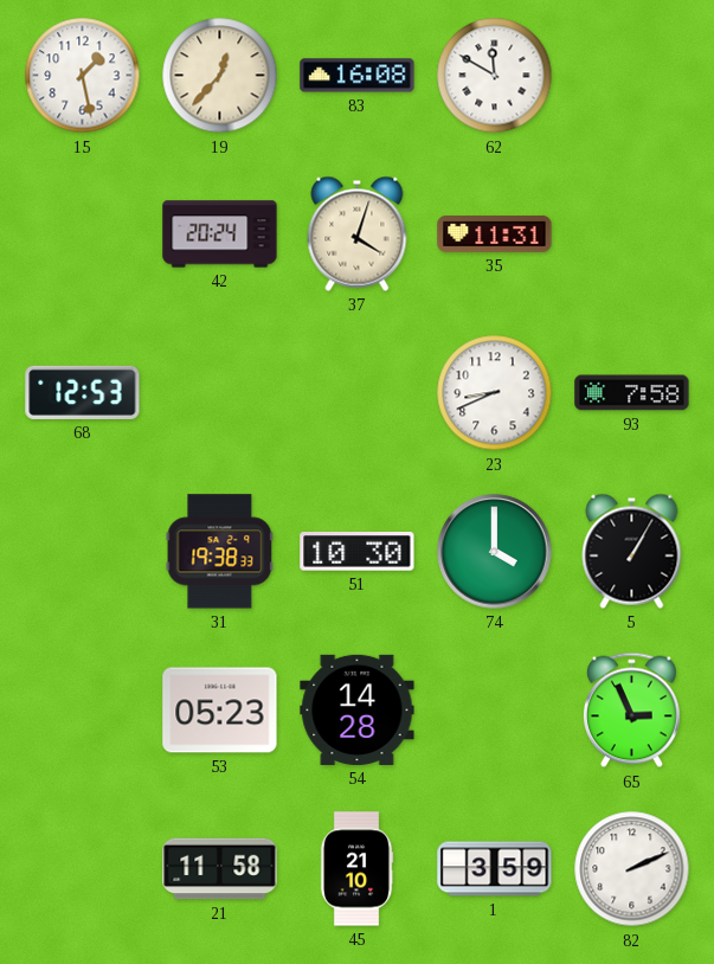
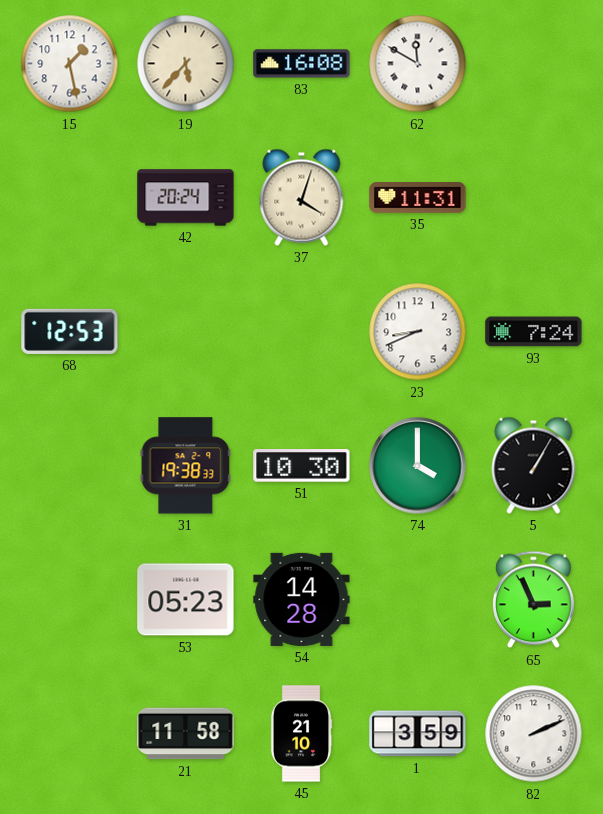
19: 12:37 -> 5:37
93: 7:58 -> 7:24
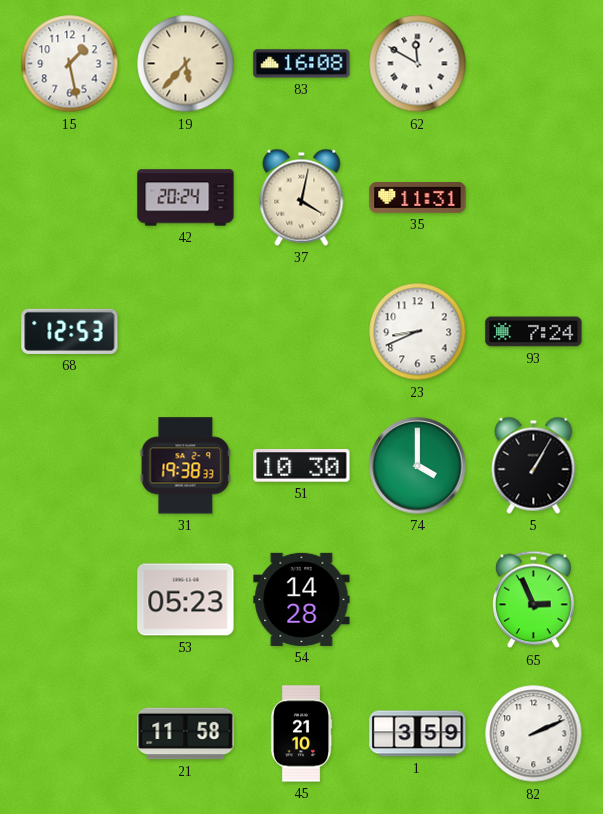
37: 4:03 -> 4:02
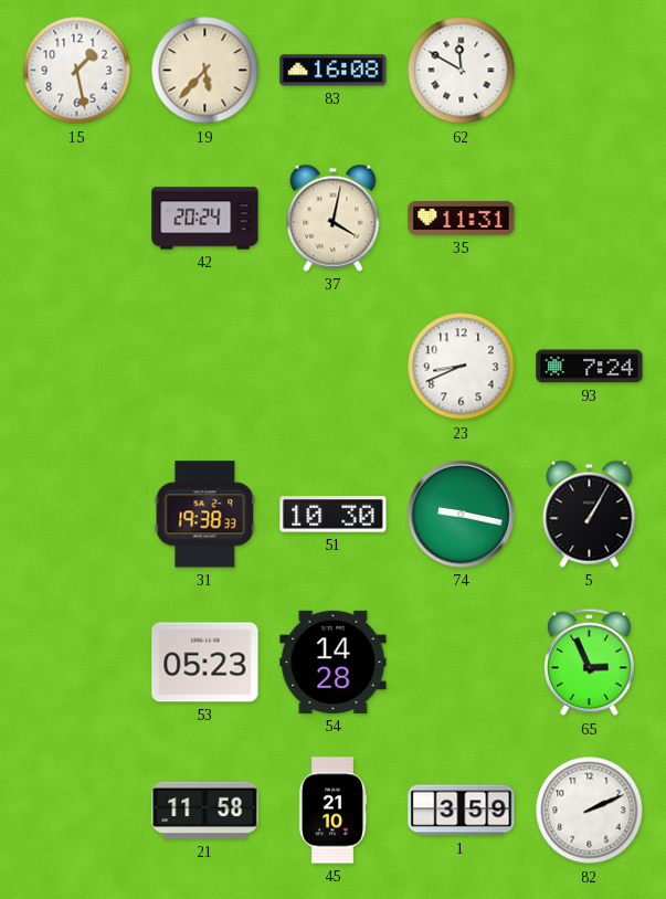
68: 12:53 -> none
74: 4:00 -> 9:17
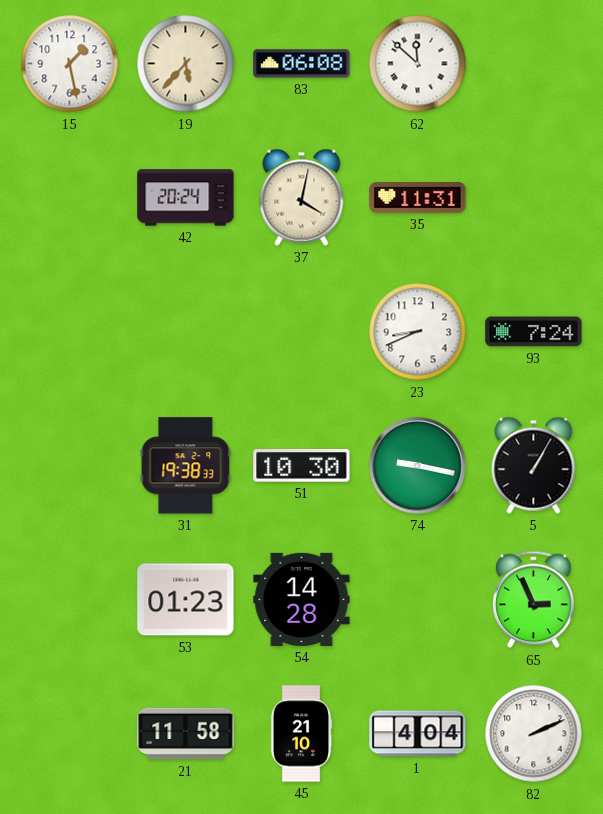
83: 16:08 -> 06:08
62: 11:50 -> 11:52
53: 05:23 -> 01:23
1: 3:59 -> 4:04
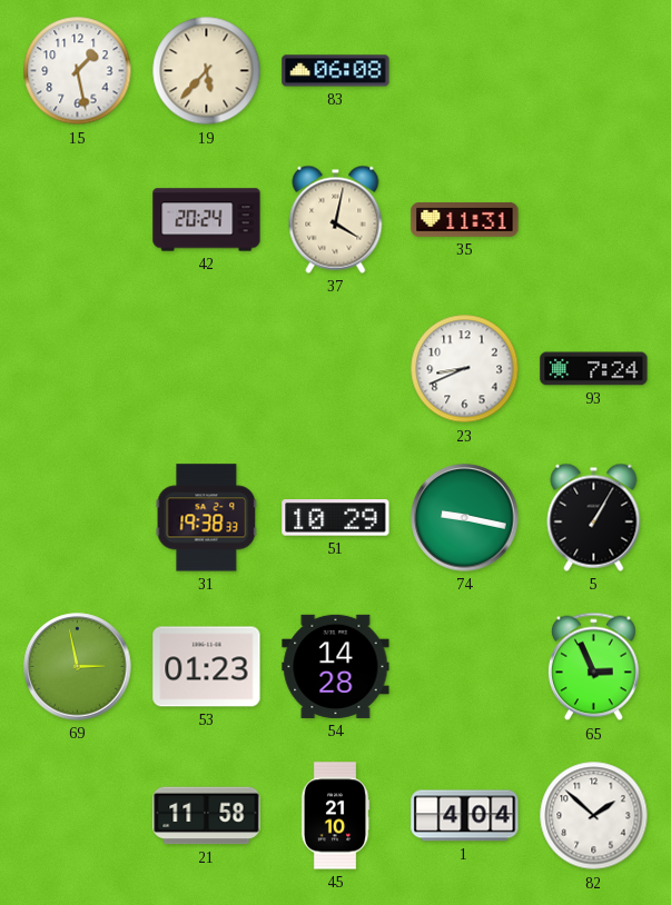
62: 11:52 -> none
51: 10:30 -> 10:29
69: none -> 2:58
82: 2:11 -> 1:52
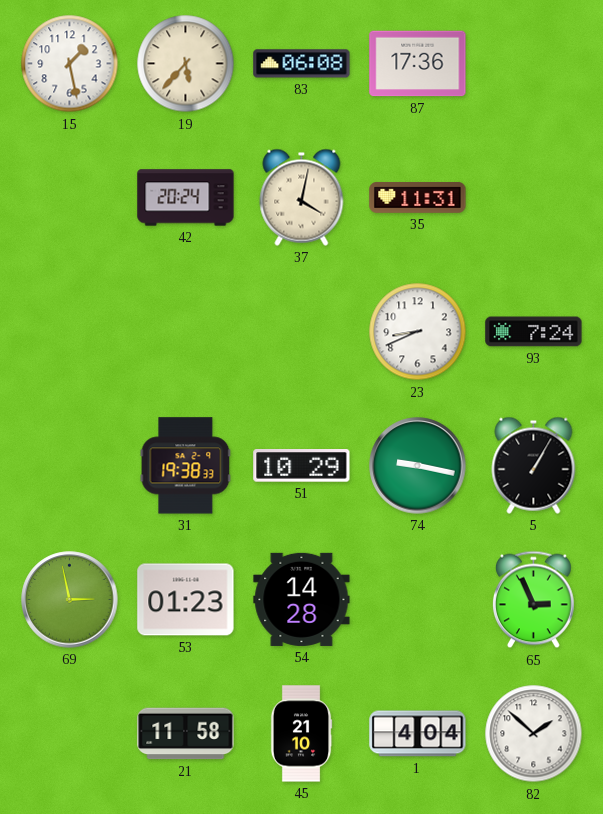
87: none -> 17:36
